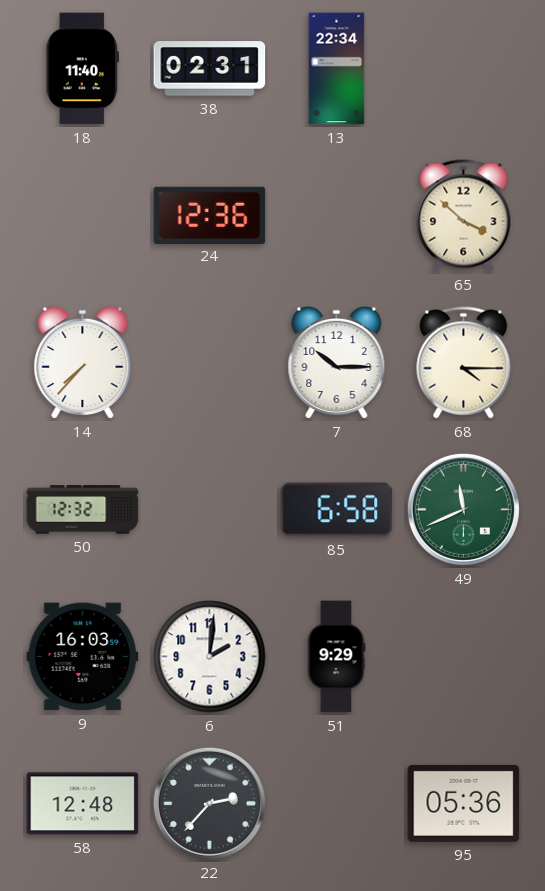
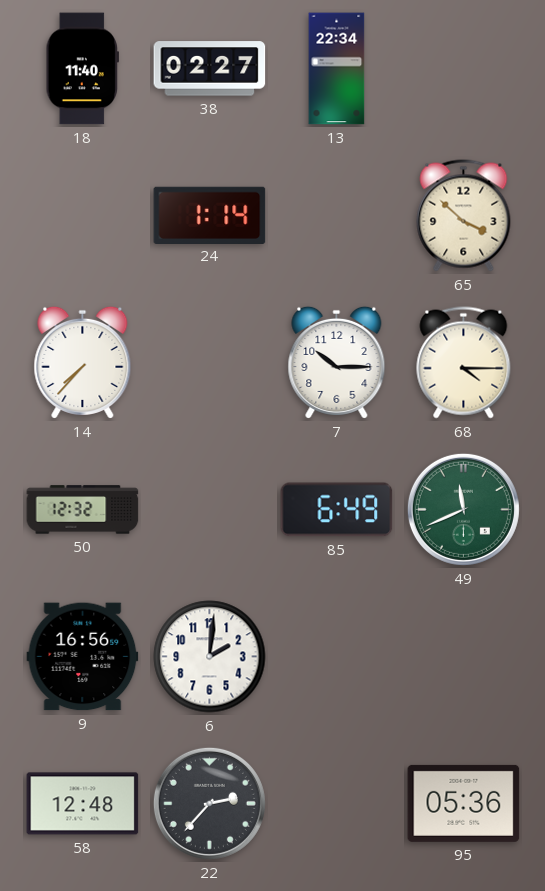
38: 02:31 -> 02:27
24: 12:36 -> 1:14
85: 6:58 -> 6:49
9: 16:03 -> 16:56
51: 9:29 -> none
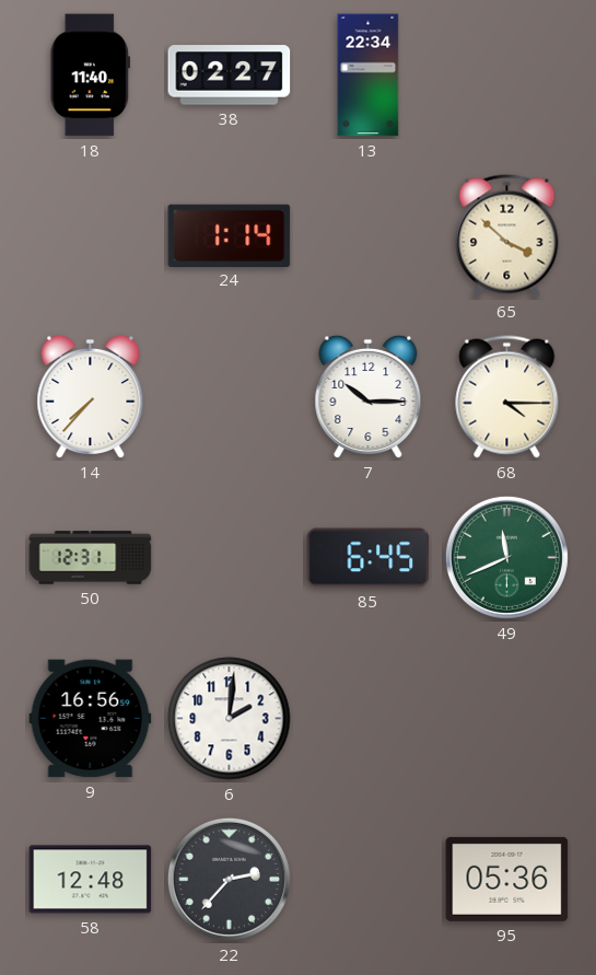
50: 12:32 -> 12:31
85: 6:49 -> 6:45
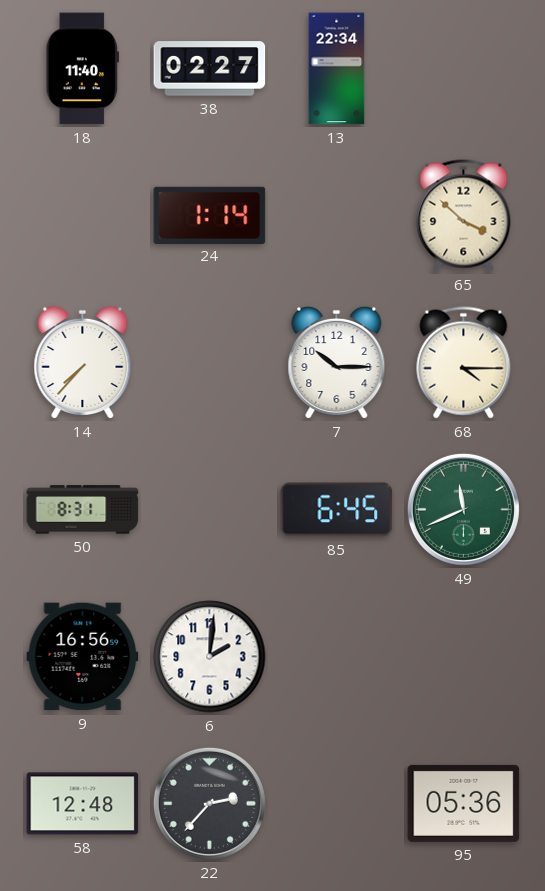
50: 12:31 -> 8:31
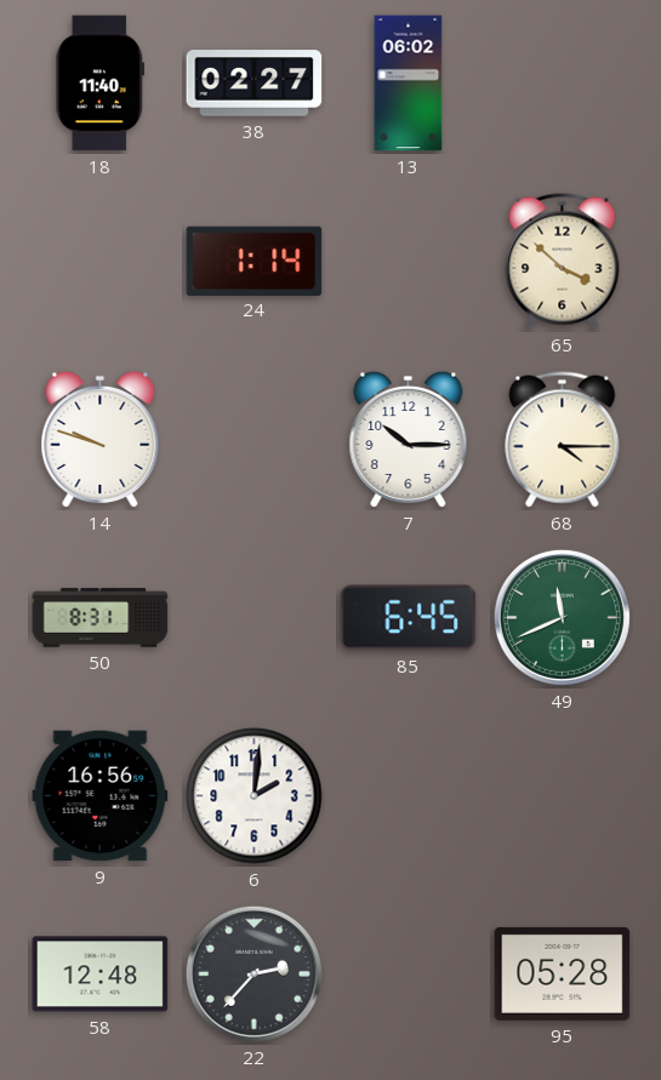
13: 22:34 -> 06:02
14: 7:37 -> 9:48
95: 05:36 -> 05:28
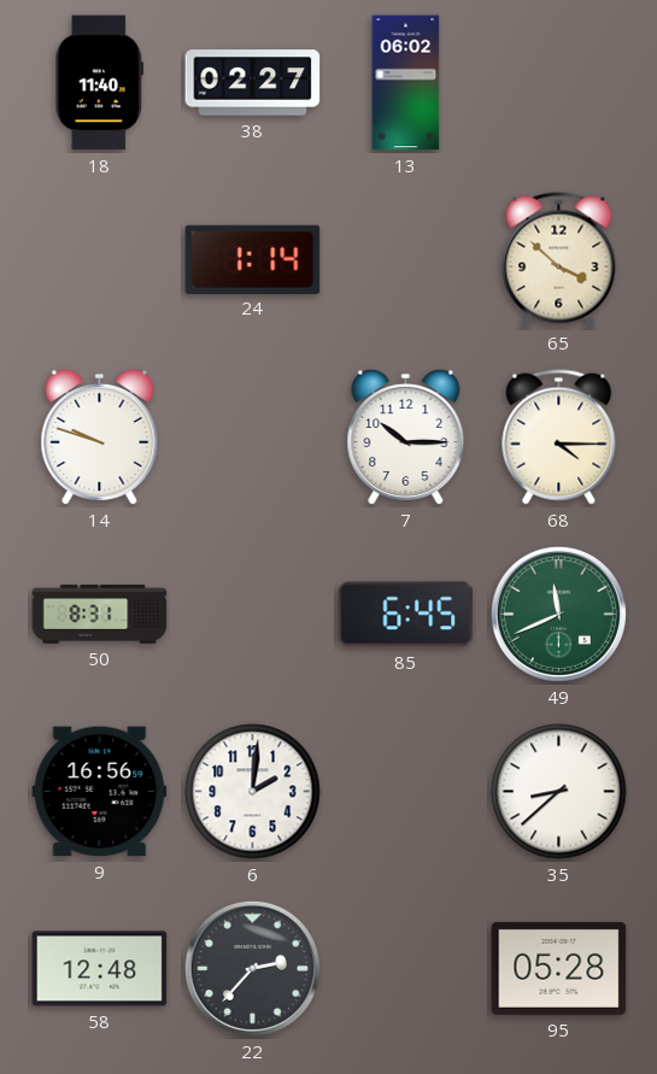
35: none -> 8:38
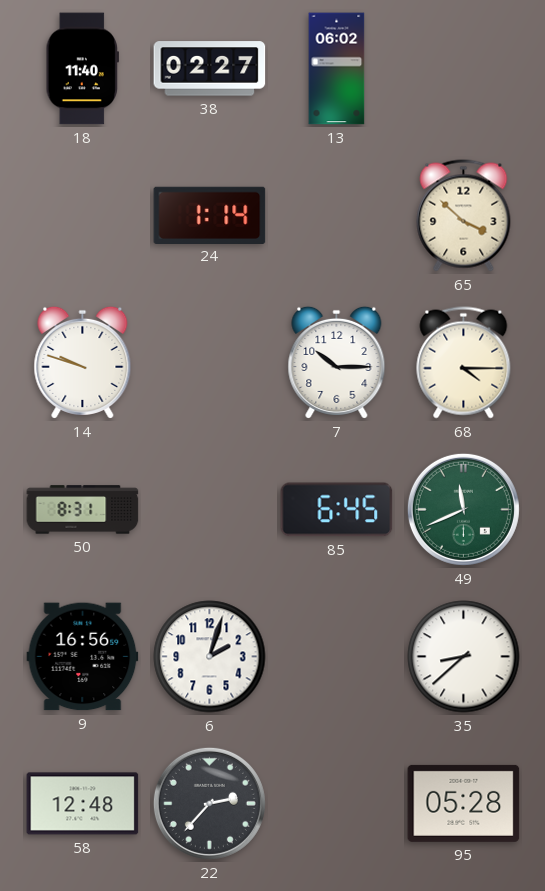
6: 2:01 -> 2:03
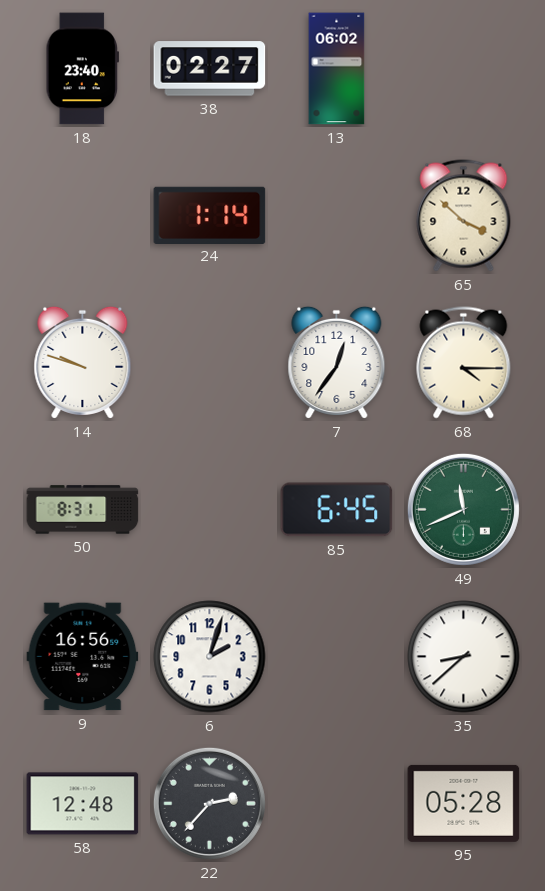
18: 11:40 -> 23:40
7: 10:15 -> 12:36
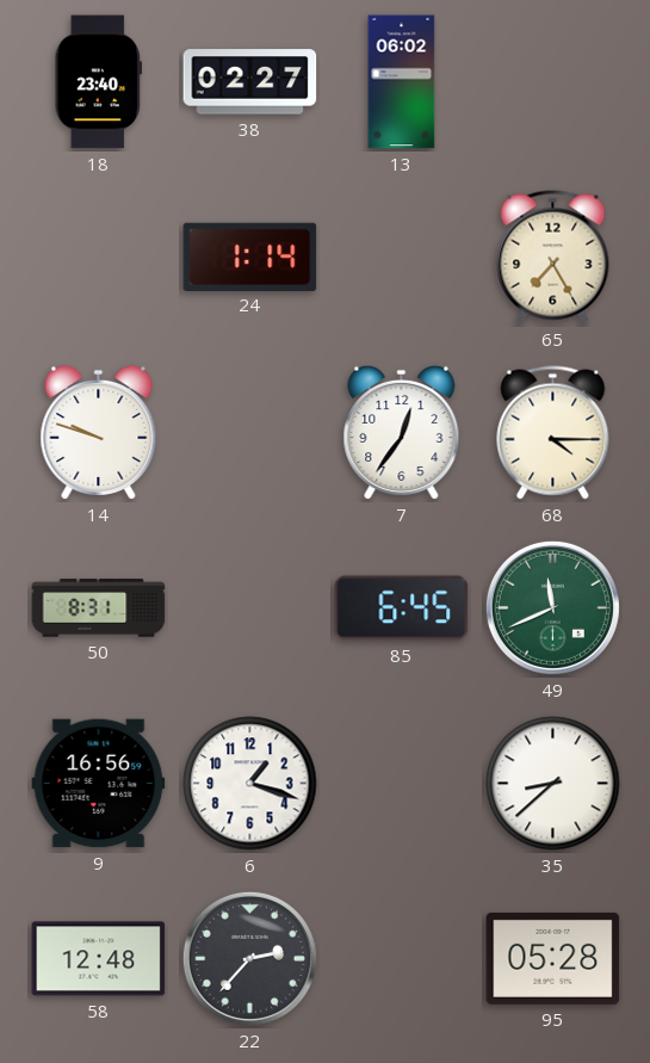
65: 3:52 -> 7:25
6: 2:03 -> 1:18
